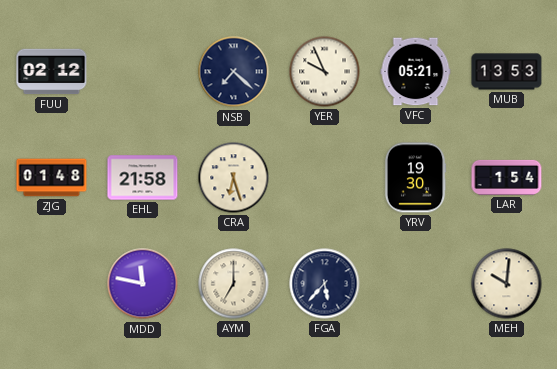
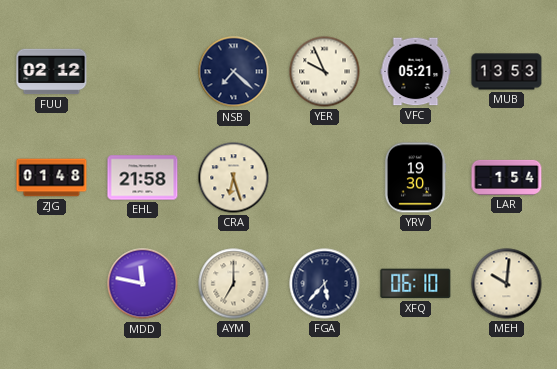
XFQ: none -> 06:10
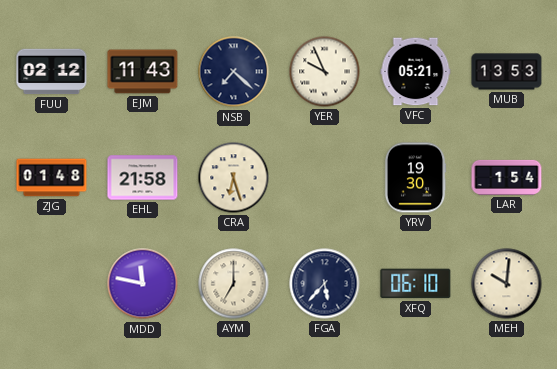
EJM: none -> 11:43
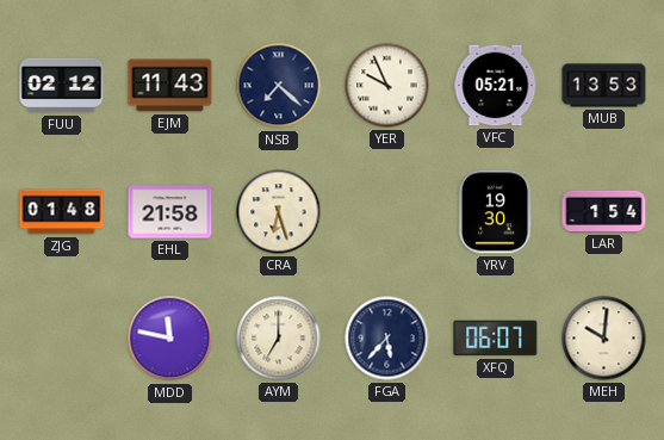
XFQ: 06:10 -> 06:07
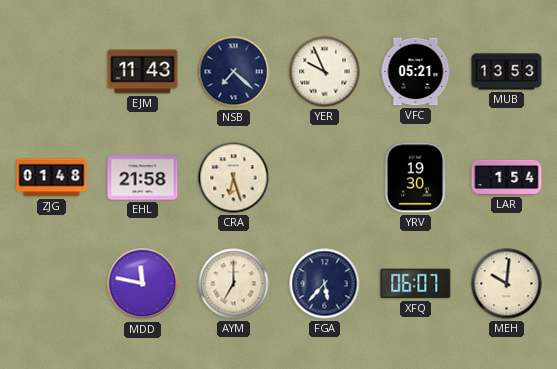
FUU: 02:12 -> none
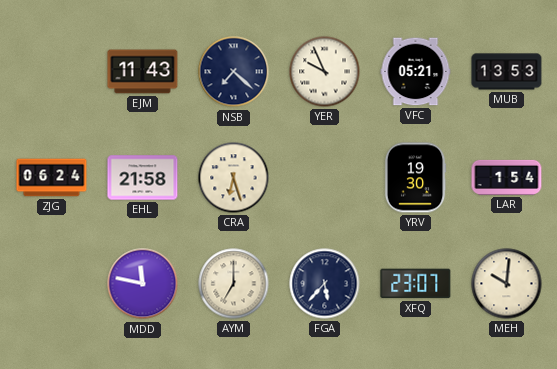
ZJG: 01:48 -> 06:24
XFQ: 06:07 -> 23:07
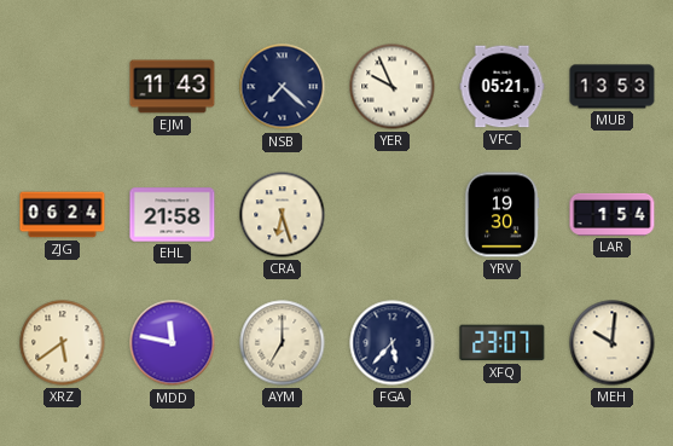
XRZ: none -> 5:39
